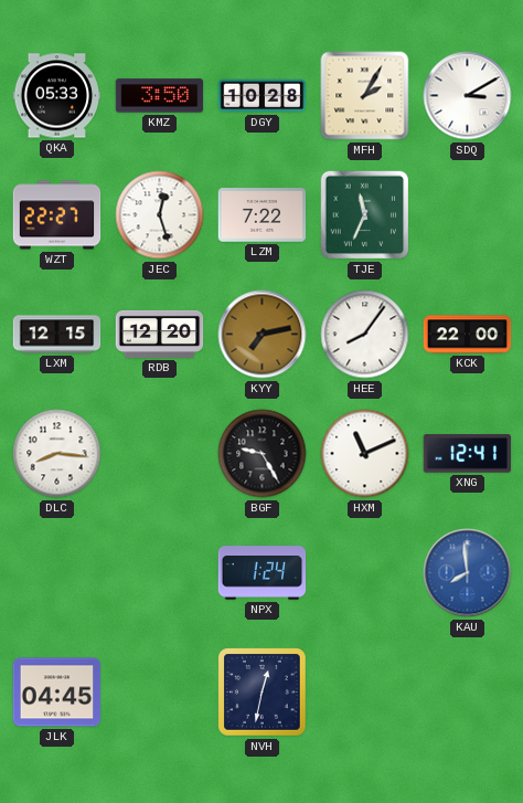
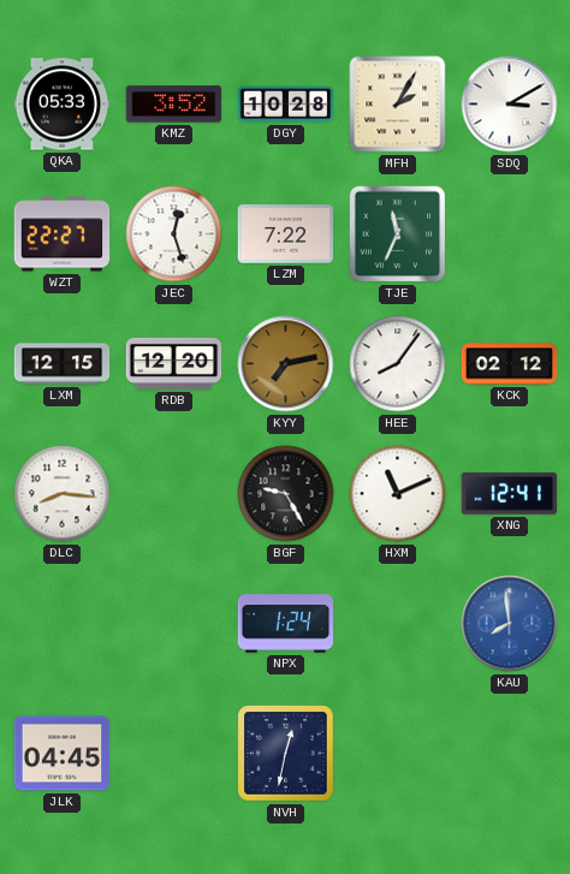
KMZ: 3:50 -> 3:52
KCK: 22:00 -> 02:12
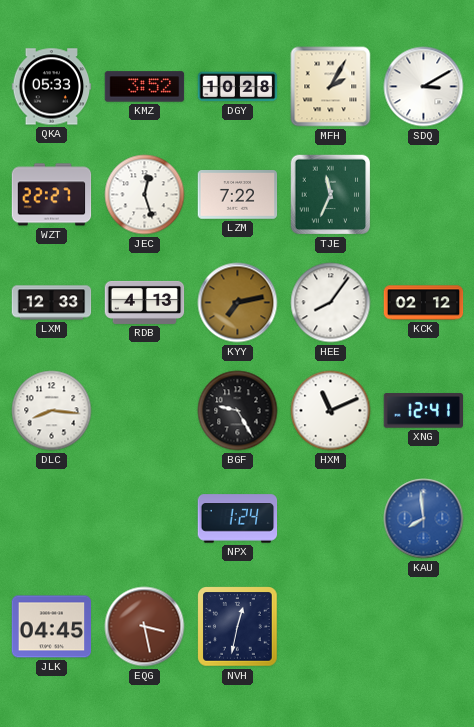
LXM: 12:15 -> 12:33
RDB: 12:20 -> 4:13
EQG: none -> 3:28
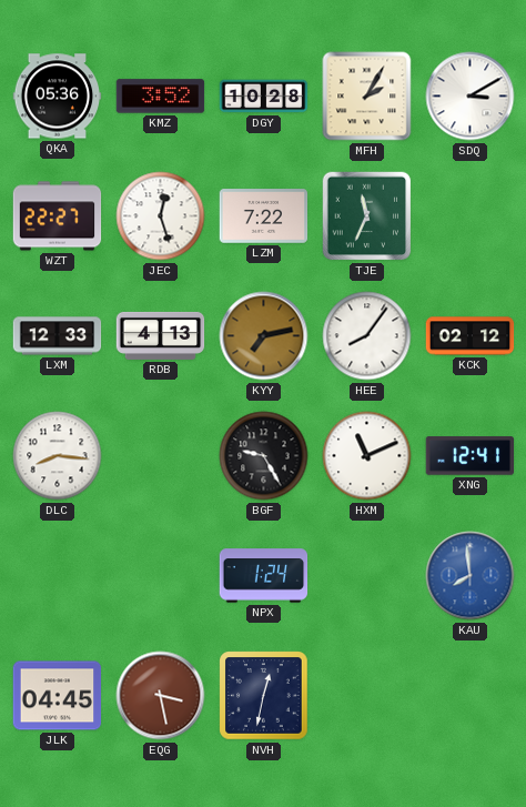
QKA: 05:33 -> 05:36
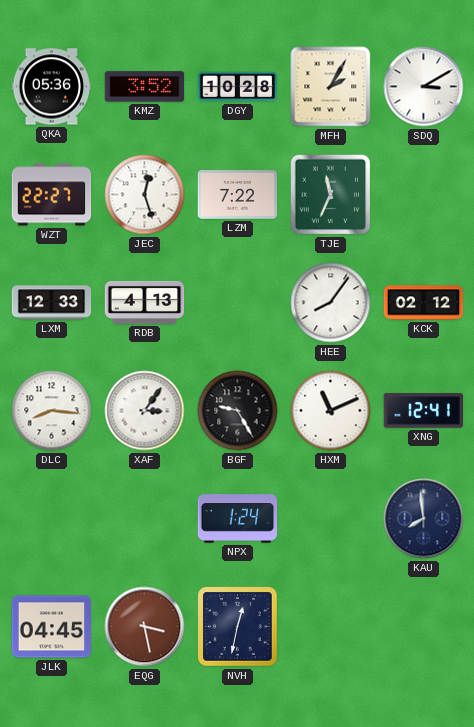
KYY: 7:13 -> none
XAF: none -> 3:06
KAU dial: blue -> navy
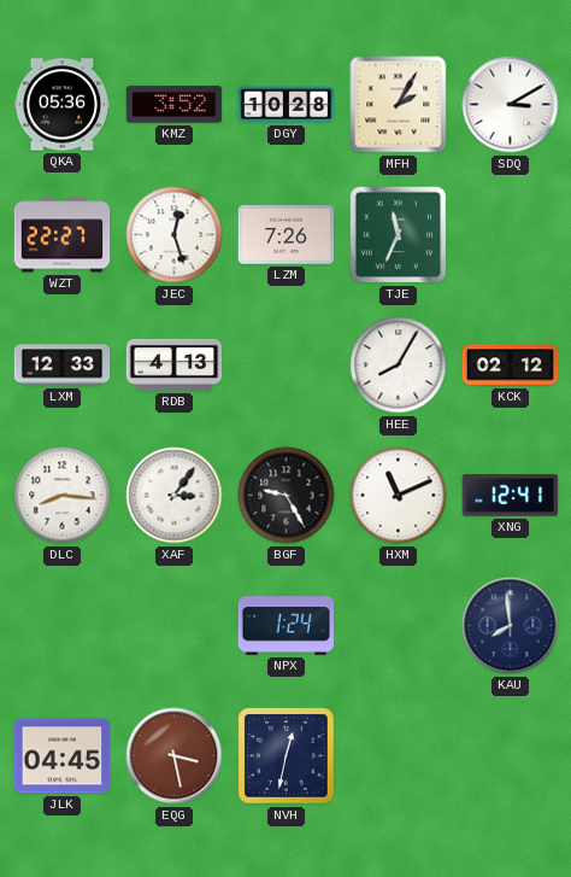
LZM: 7:22 -> 7:26
HEE: 8:06 -> 8:05
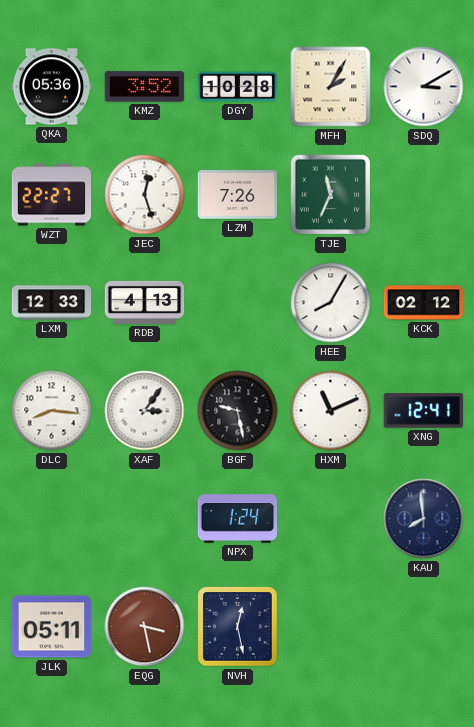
BGF: 9:25 -> 9:28
JLK: 04:45 -> 05:11
NVH: 12:32 -> 12:28
